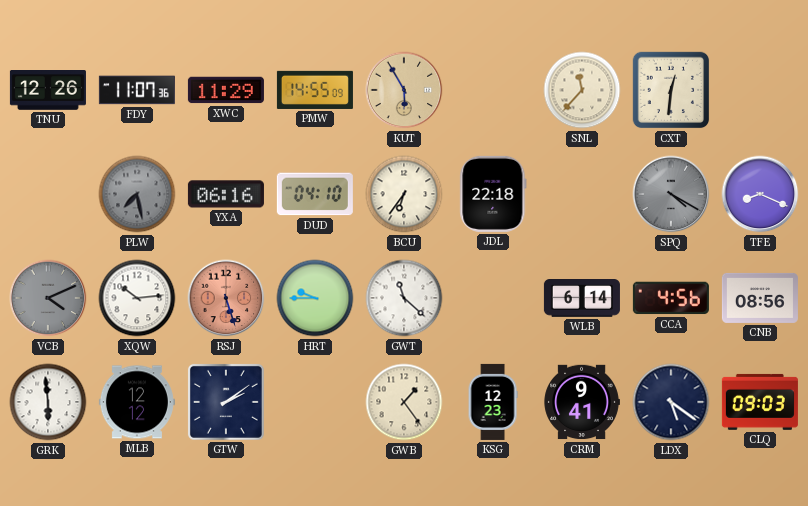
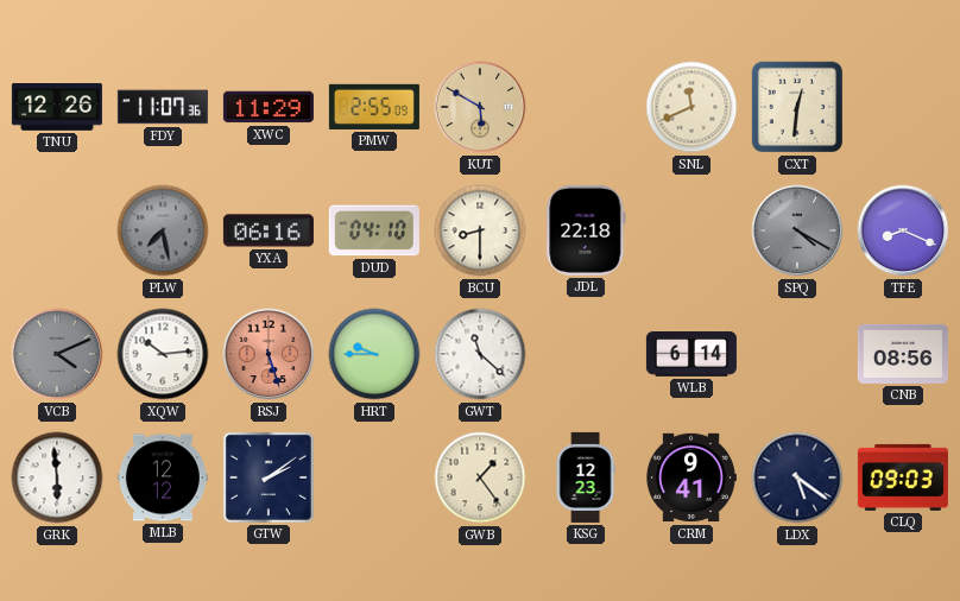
PMW: 14:55 -> 2:55
KUT: 5:55 -> 5:50
SNL: 11:37 -> 11:41
BCU: 6:36 -> 8:30
CCA: 4:56 -> none
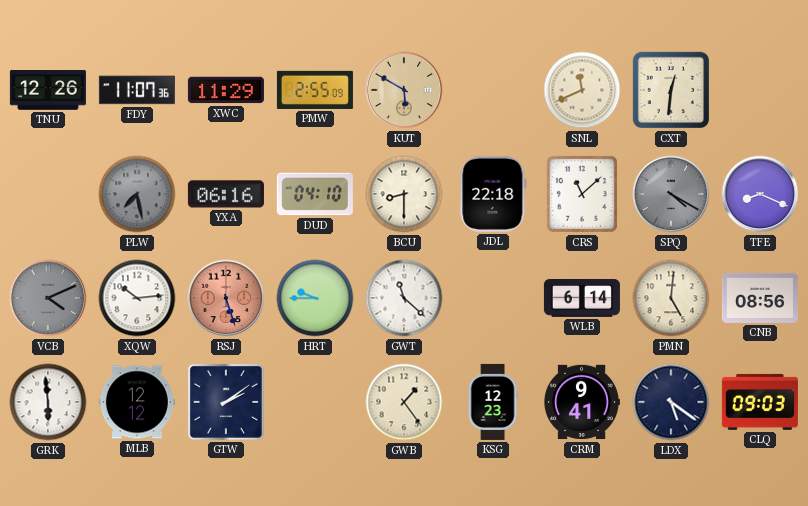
CRS: none -> 11:08
PMN: none -> 5:01
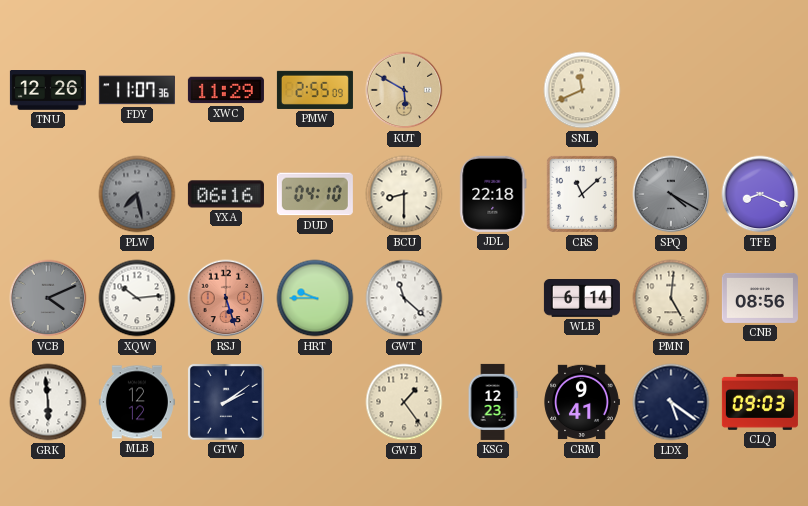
CXT: 12:31 -> none
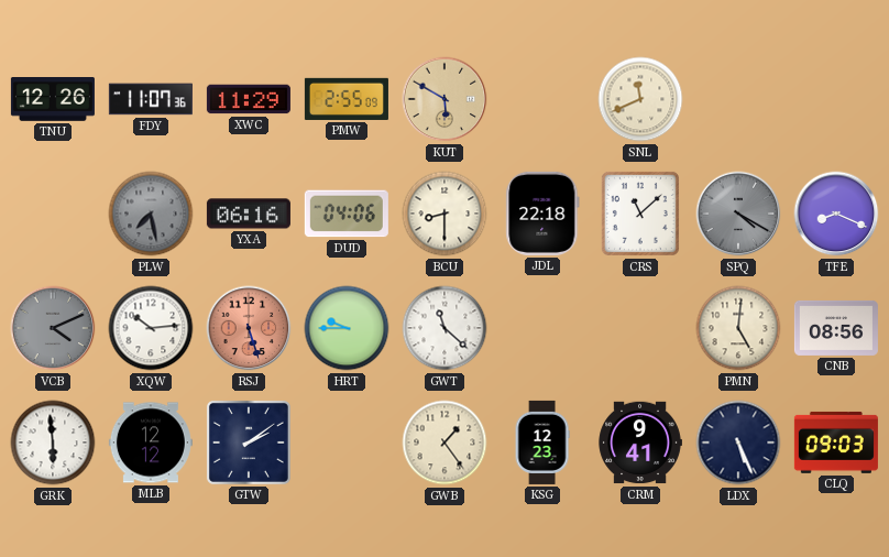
DUD: 04:10 -> 04:06
WLB: 6:14 -> none
LDX: 5:21 -> 5:26
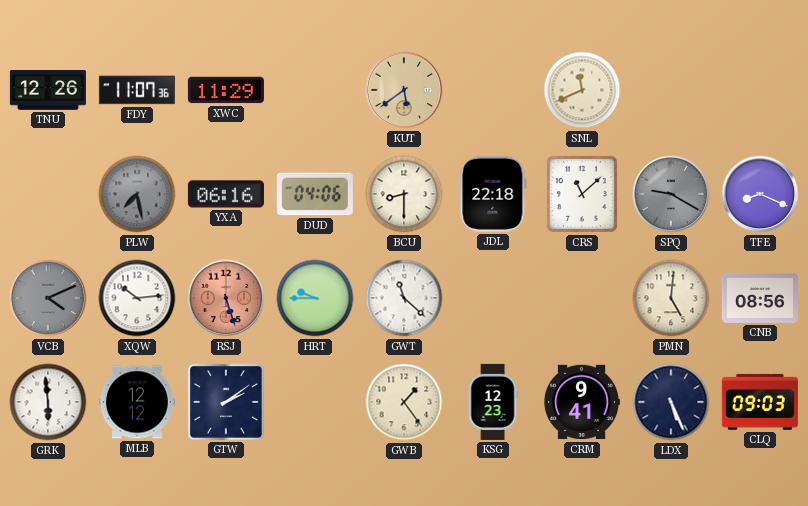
PMW: 2:55 -> none
KUT: 5:50 -> 5:39
SPQ: 4:20 -> 9:20
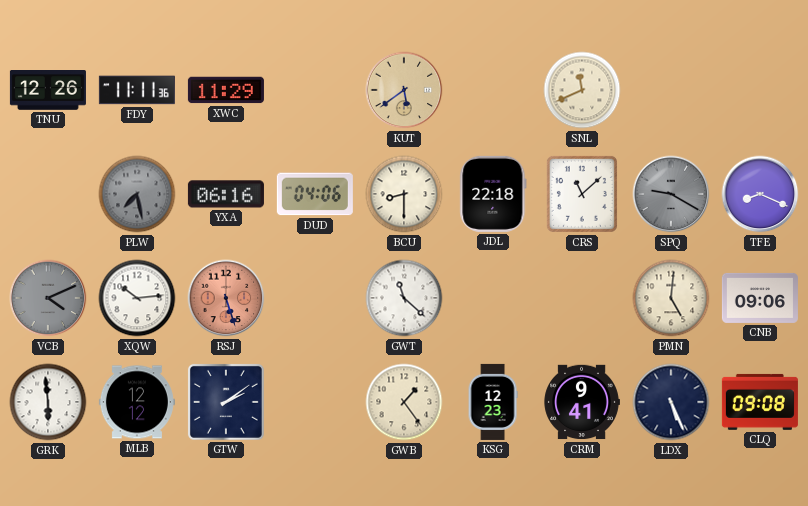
FDY: 11:07 -> 11:11
HRT: 9:45 -> none
CNB: 08:56 -> 09:06
CLQ: 09:03 -> 09:08
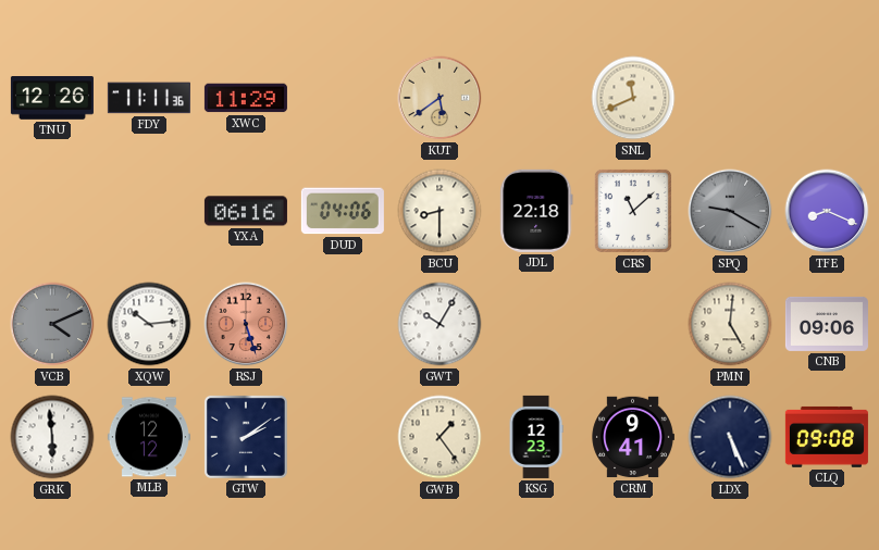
PLW: 7:28 -> none
GWT: 11:22 -> 10:05
